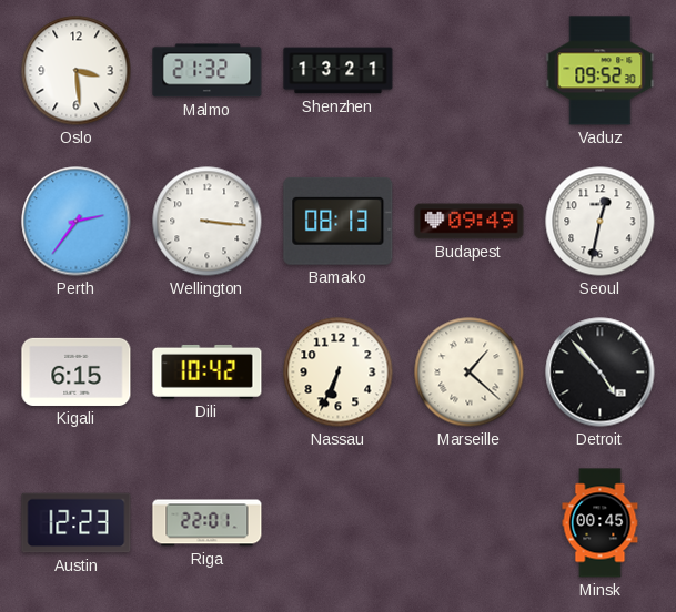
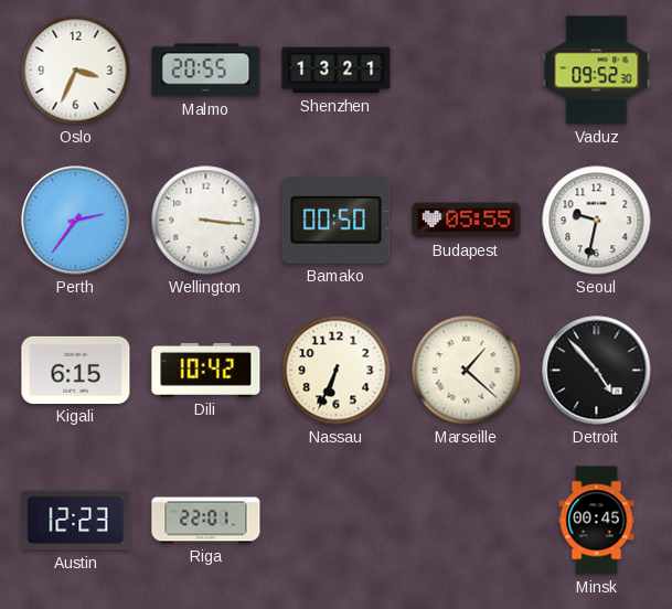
Oslo: 3:29 -> 3:34
Malmo: 21:32 -> 20:55
Bamako: 08:13 -> 00:50
Budapest: 09:49 -> 05:55
Seoul: 12:32 -> 9:32
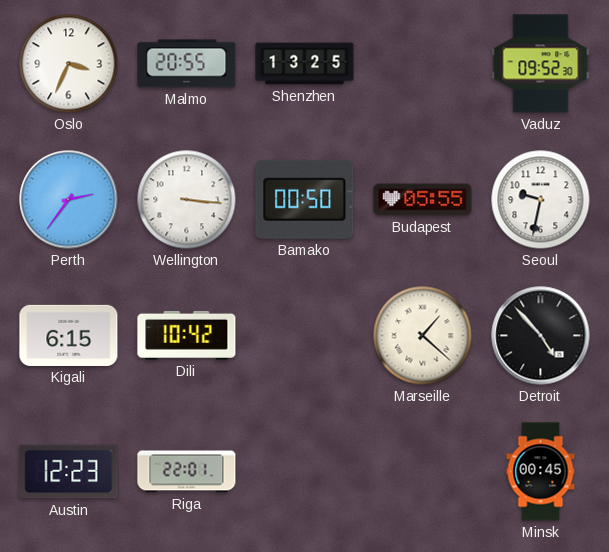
Shenzhen: 13:21 -> 13:25
Nassau: 6:34 -> none
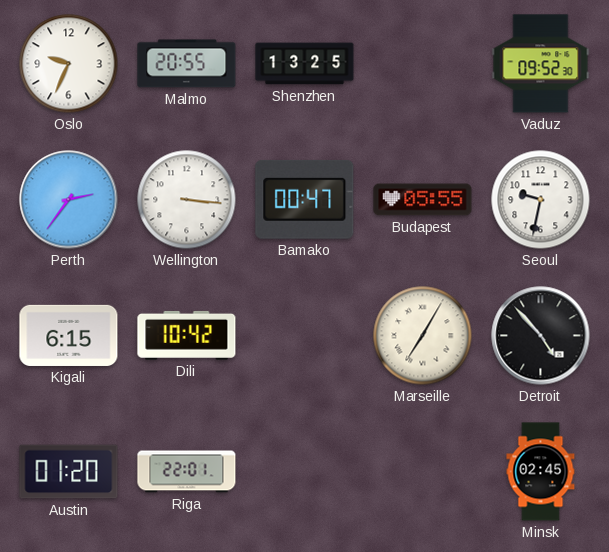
Oslo: 3:34 -> 9:34
Bamako: 00:50 -> 00:47
Marseille: 1:22 -> 7:05
Austin: 12:23 -> 01:20
Minsk: 00:45 -> 02:45
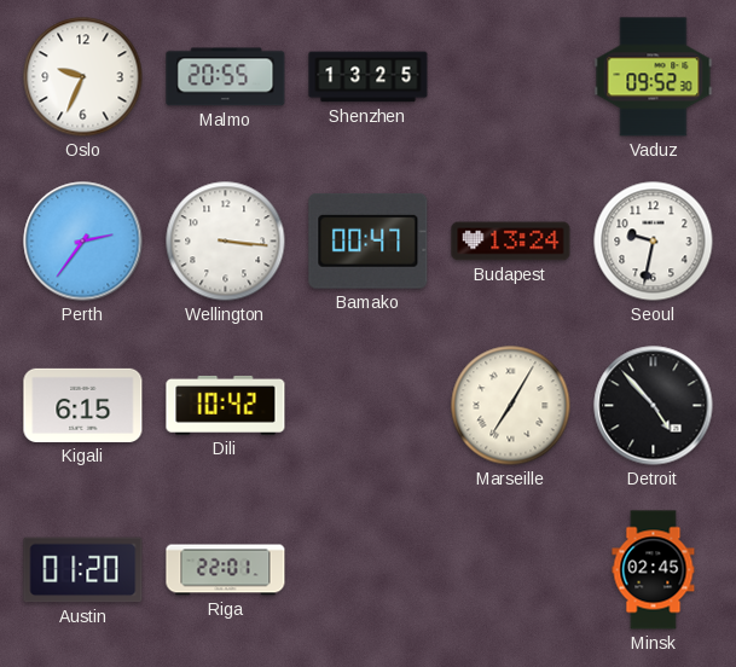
Budapest: 05:55 -> 13:24
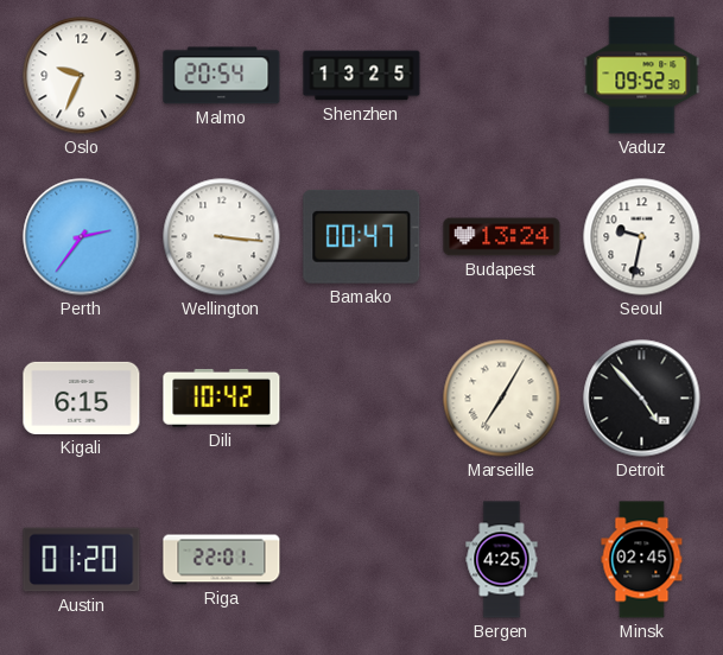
Malmo: 20:55 -> 20:54
Bergen: none -> 4:25
